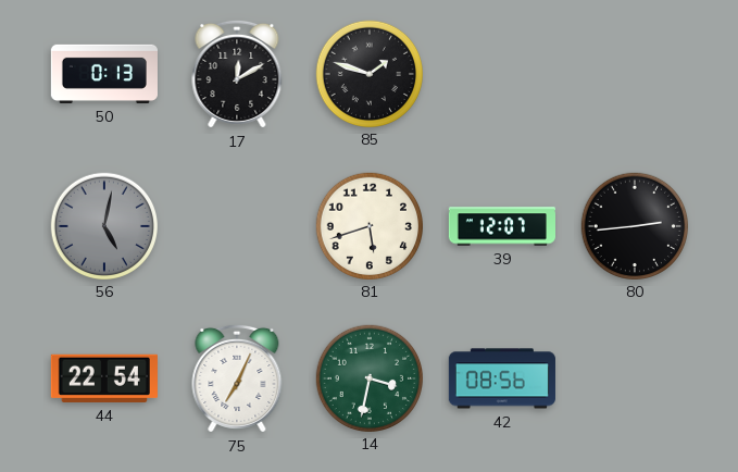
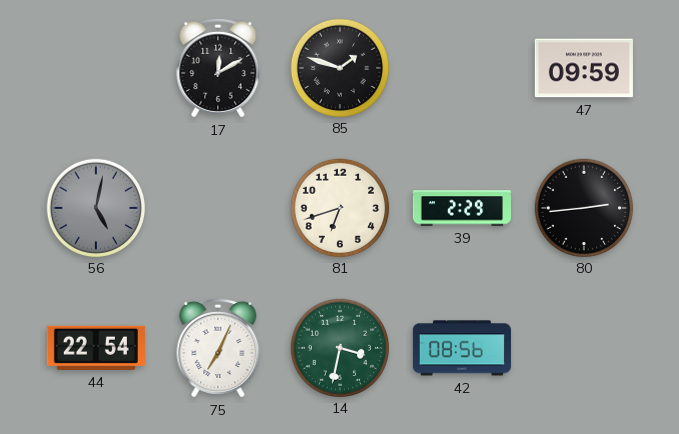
50: 0:13 -> none
47: none -> 09:59
81: 5:42 -> 6:42
39: 12:07 -> 2:29
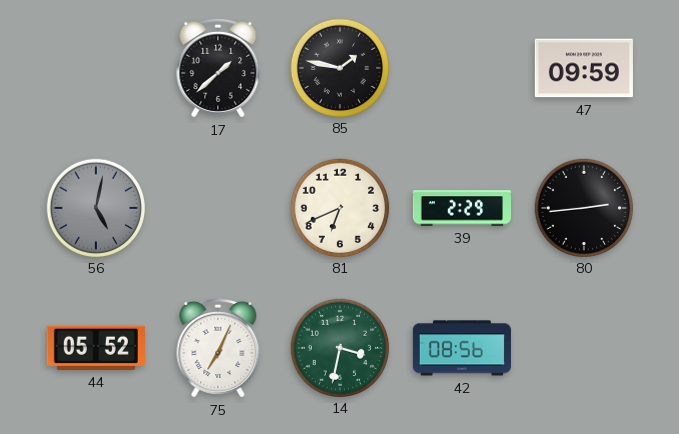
17: 12:10 -> 1:38
85: 1:48 -> 1:47
81: 6:42 -> 6:41
44: 22:54 -> 05:52
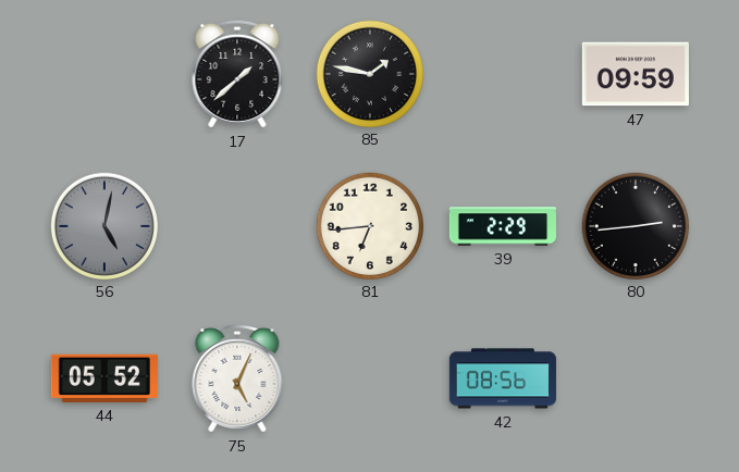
81: 6:41 -> 6:44
75: 7:04 -> 5:04
14: 3:32 -> none
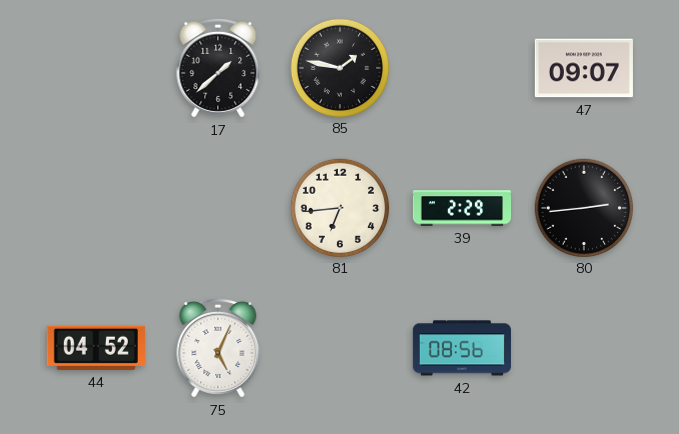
47: 09:59 -> 09:07
56: 5:02 -> none
44: 05:52 -> 04:52
